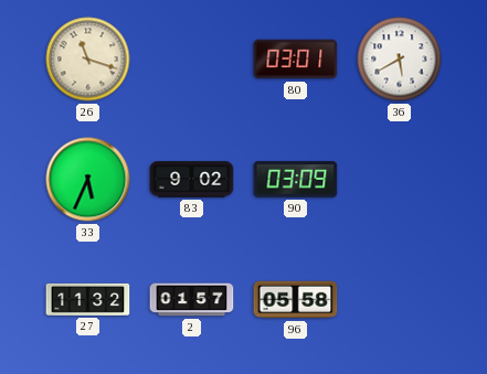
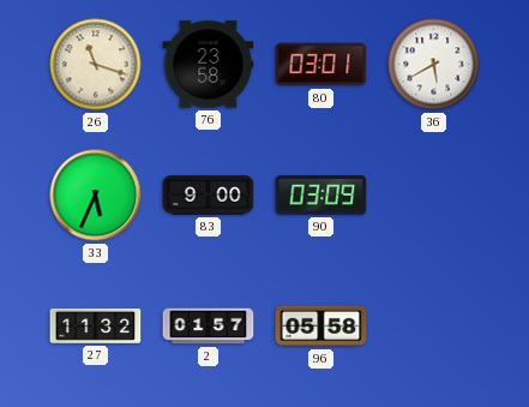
76: none -> 23:58
83: 9:02 -> 9:00
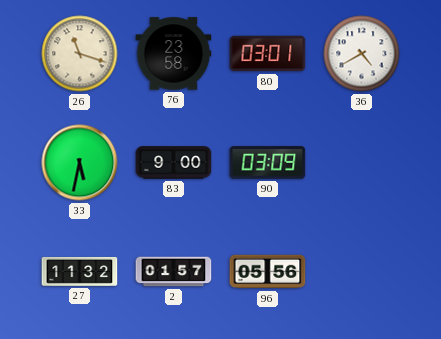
36: 5:40 -> 4:40
33: 5:34 -> 5:32
96: 05:58 -> 05:56
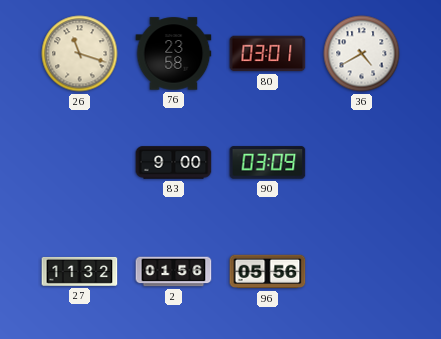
33: 5:32 -> none
2: 01:57 -> 01:56
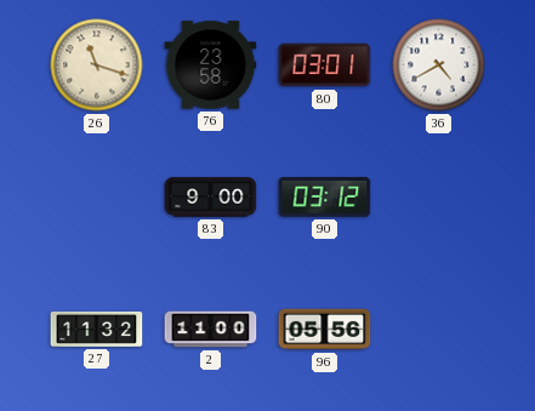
90: 03:09 -> 03:12
2: 01:56 -> 11:00
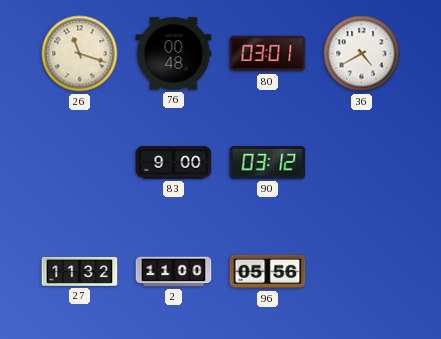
76: 23:58 -> 00:48
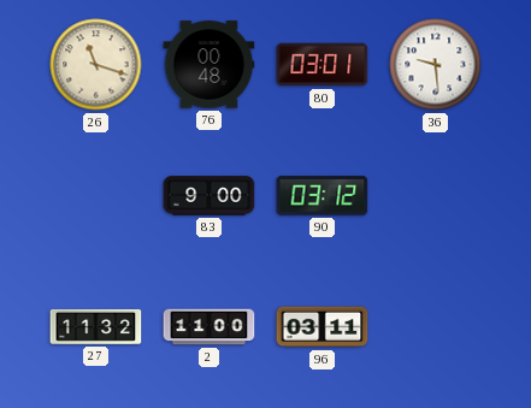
36: 4:40 -> 9:29
96: 05:56 -> 03:11
